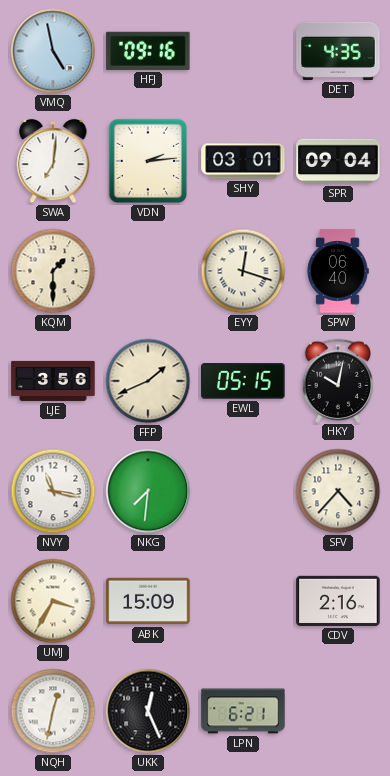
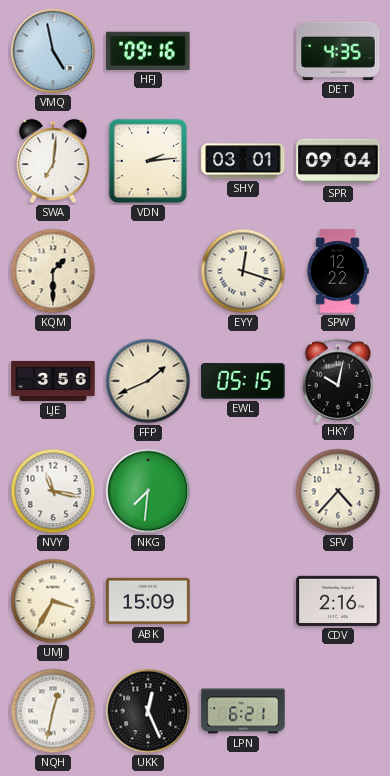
SPW: 06:40 -> 12:22
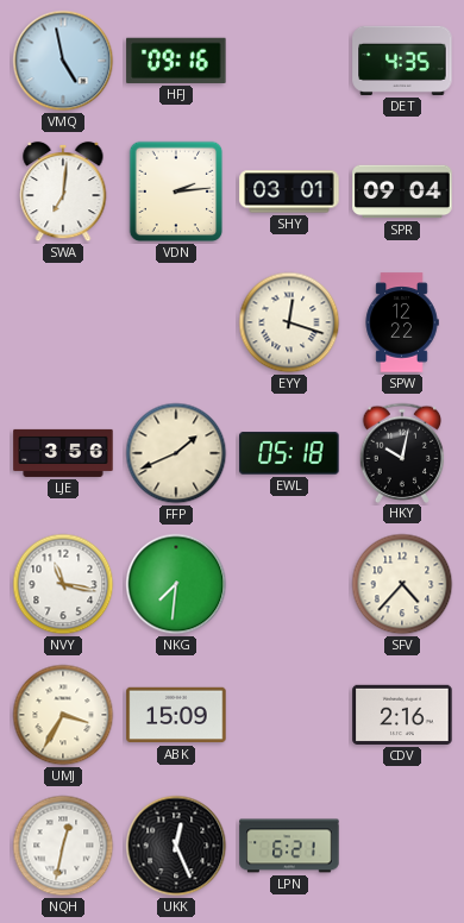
KQM: 1:30 -> none
EWL: 05:15 -> 05:18
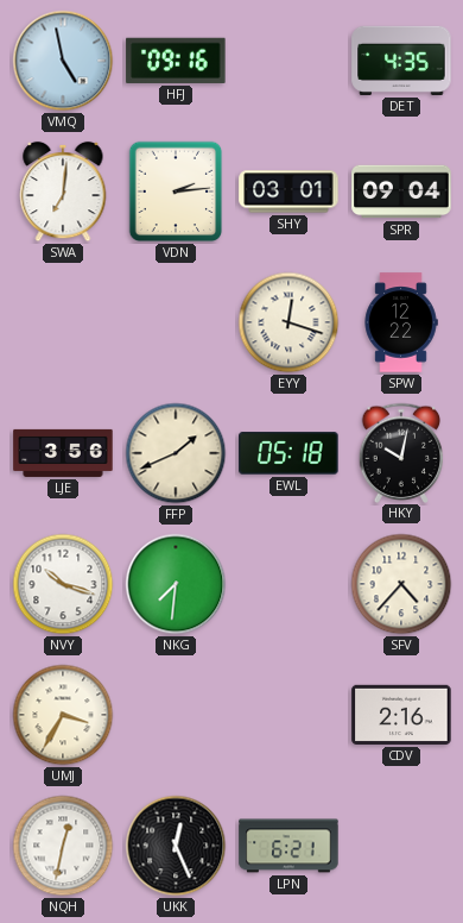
NVY: 11:17 -> 10:18
ABK: 15:09 -> none
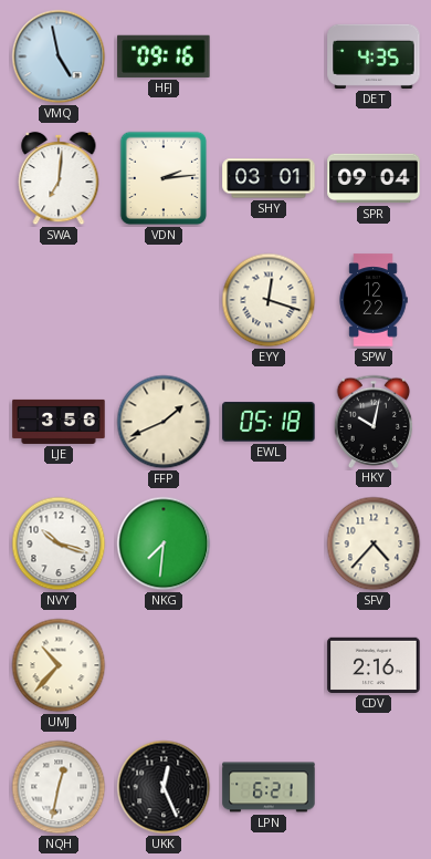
UMJ: 3:35 -> 10:37
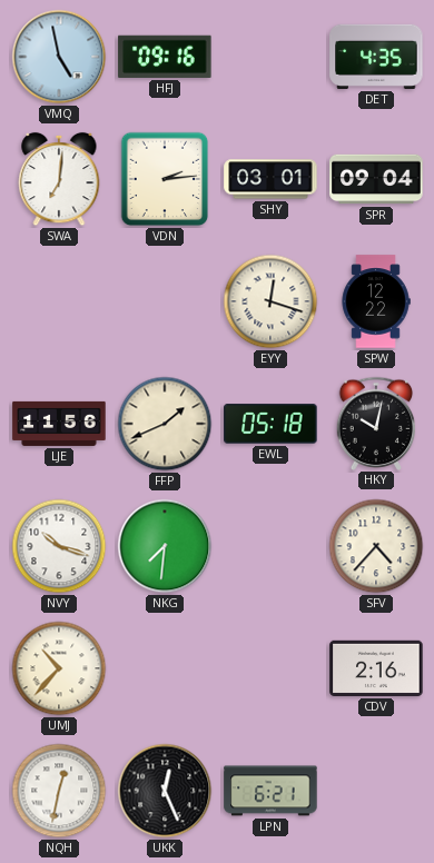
LJE: 3:56 -> 11:56
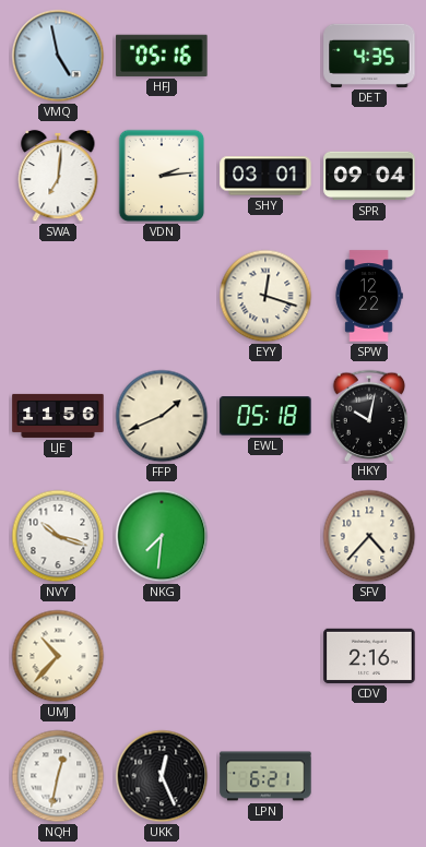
HFJ: 09:16 -> 05:16
